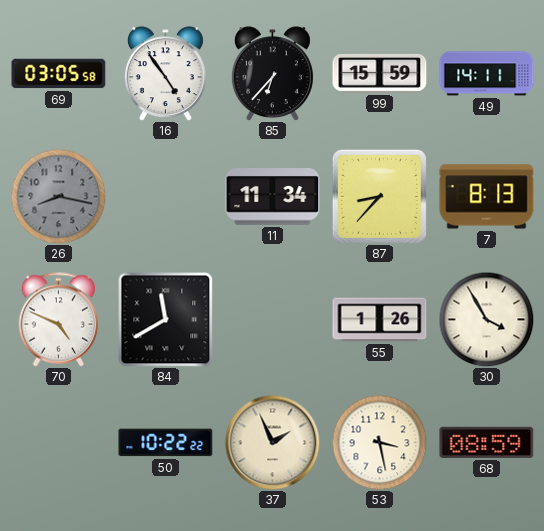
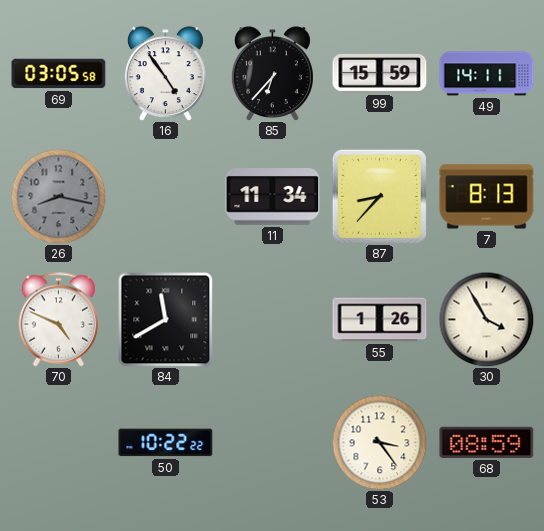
37: 1:56 -> none
53: 3:28 -> 3:24
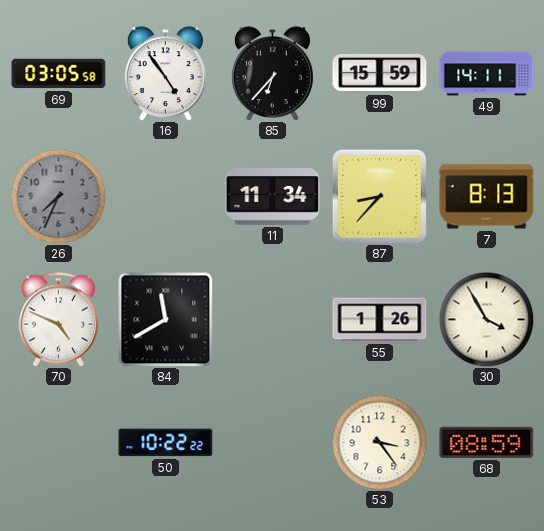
26: 8:17 -> 7:34
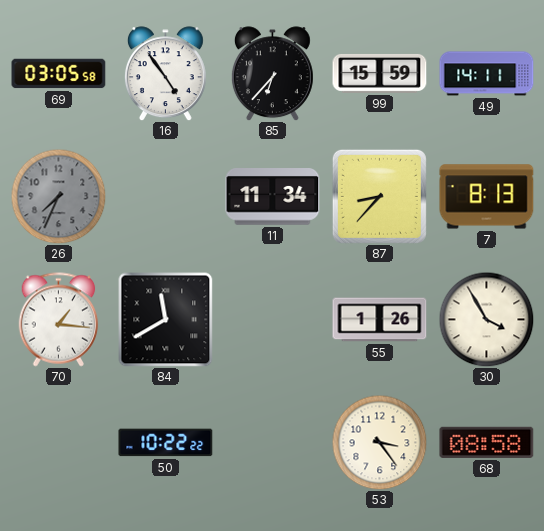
70: 4:49 -> 1:16
68: 08:59 -> 08:58
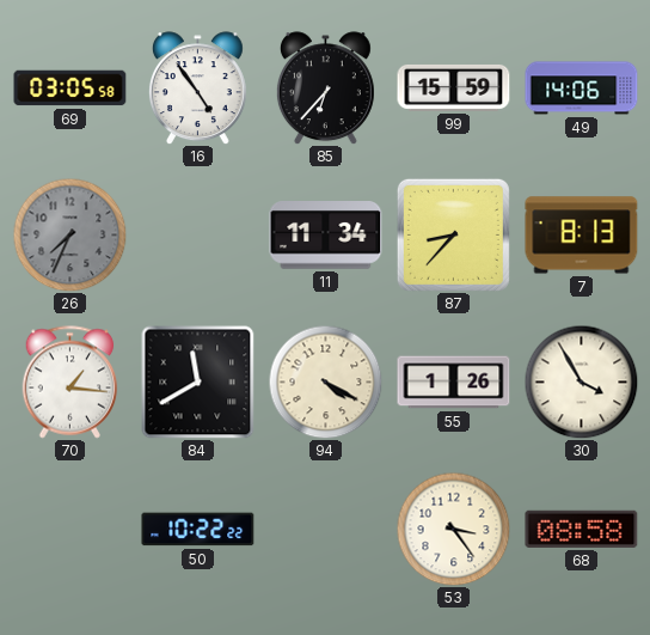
49: 14:11 -> 14:06
94: none -> 4:20
